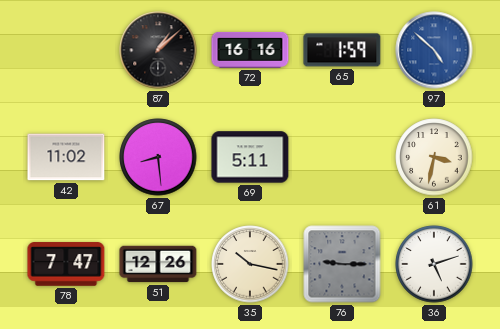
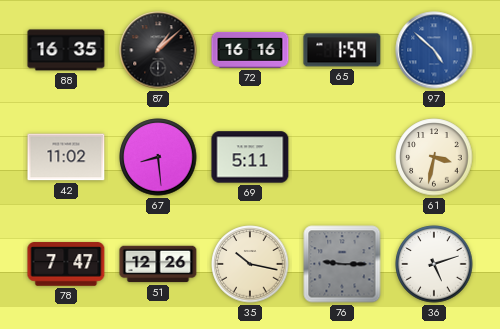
88: none -> 16:35
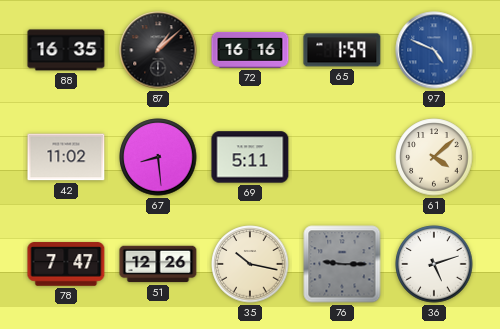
97: 4:52 -> 4:49
61: 3:32 -> 4:08
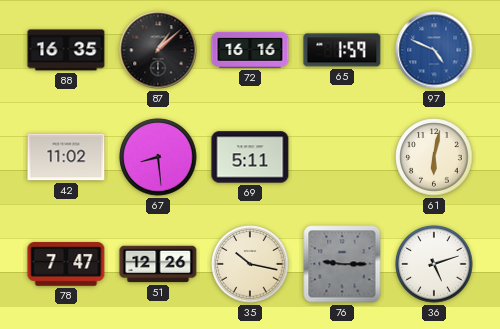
61: 4:08 -> 6:02
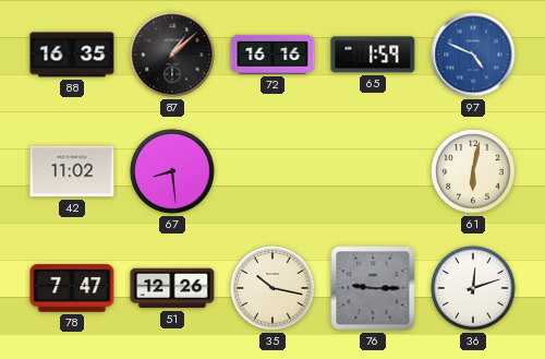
69: 5:11 -> none
36: 5:12 -> 12:12
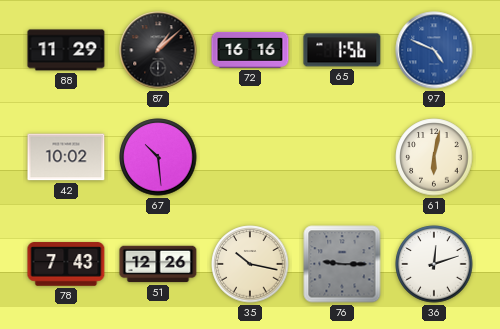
88: 16:35 -> 11:29
65: 1:59 -> 1:56
42: 11:02 -> 10:02
67: 8:29 -> 10:29
78: 7:47 -> 7:43
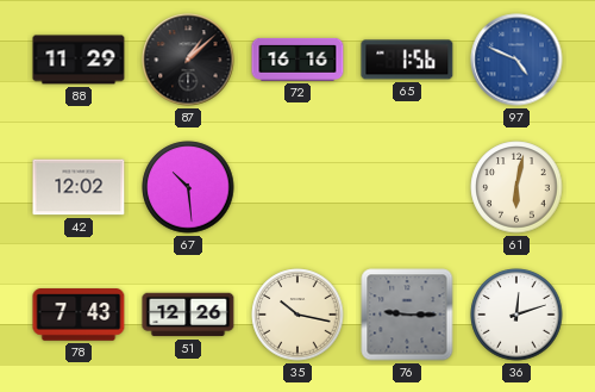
42: 10:02 -> 12:02
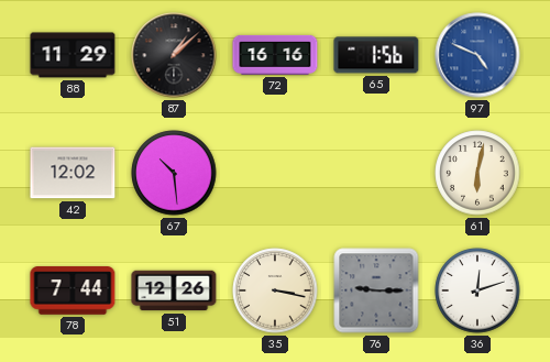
78: 7:43 -> 7:44
35: 10:17 -> 3:17
